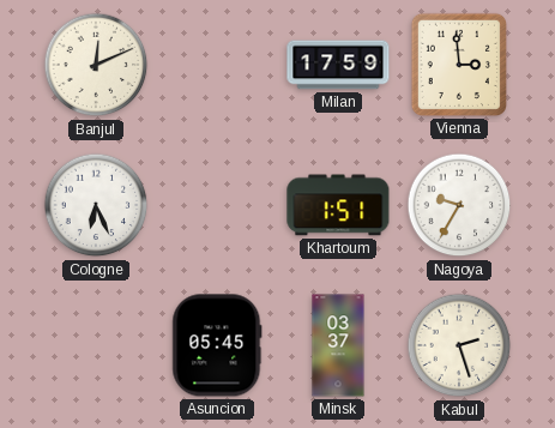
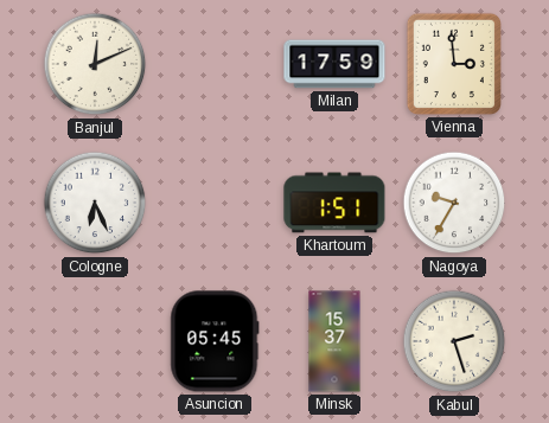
Minsk: 03:37 -> 15:37
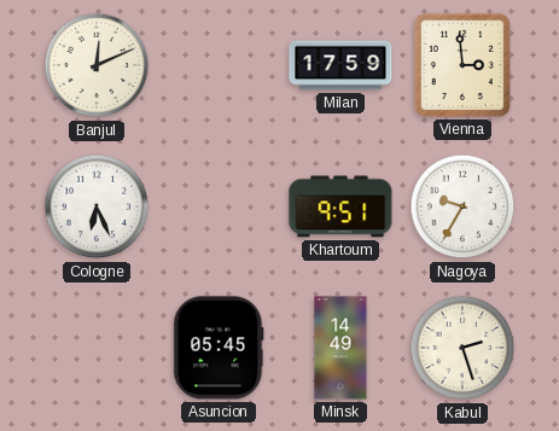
Khartoum: 1:51 -> 9:51
Minsk: 15:37 -> 14:49
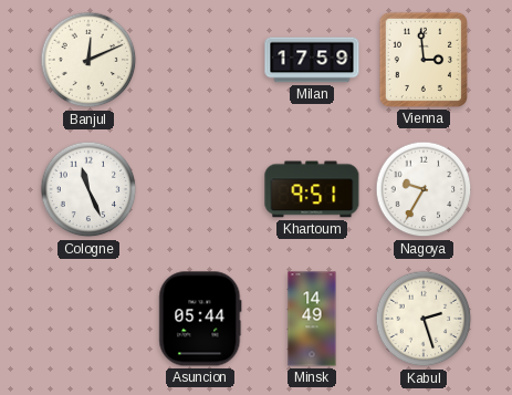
Cologne: 6:26 -> 11:26
Asuncion: 05:45 -> 05:44
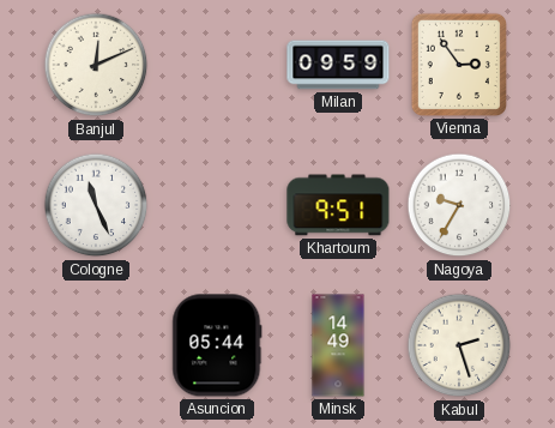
Milan: 17:59 -> 09:59
Vienna: 2:59 -> 2:54
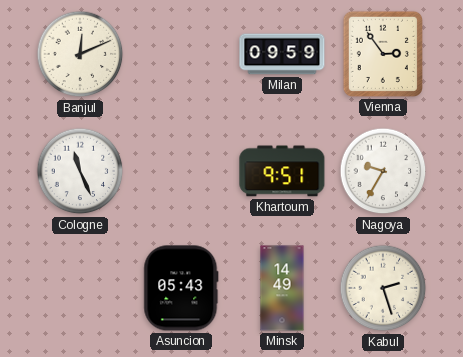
Asuncion: 05:44 -> 05:43
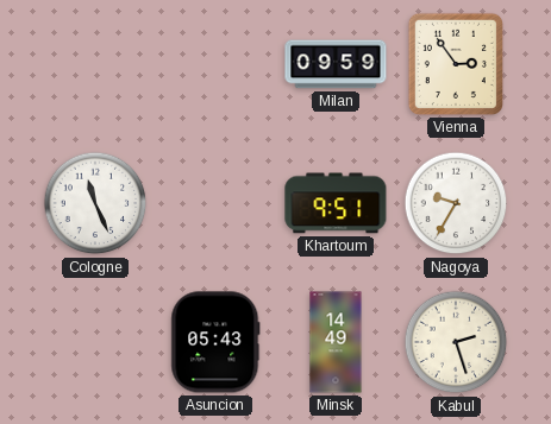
Banjul: 12:11 -> none
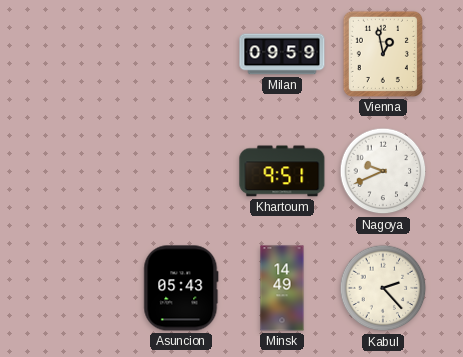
Vienna: 2:54 -> 12:58
Cologne: 11:26 -> none
Nagoya: 9:35 -> 9:41
Kabul: 2:27 -> 2:23
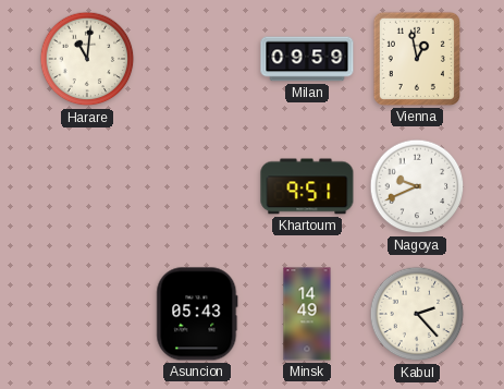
Harare: none -> 11:01
